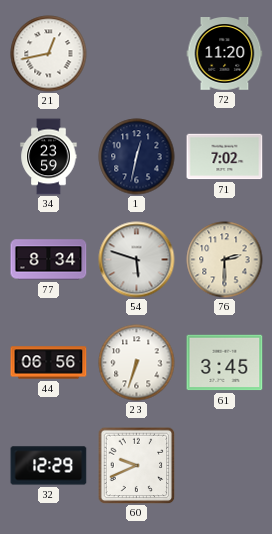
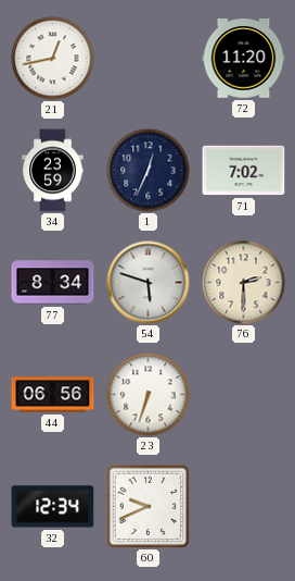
1: 12:32 -> 12:34
61: 3:45 -> none
32: 12:29 -> 12:34
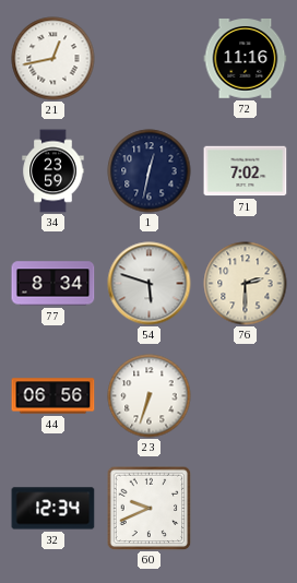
72: 11:20 -> 11:16
1: 12:34 -> 12:32
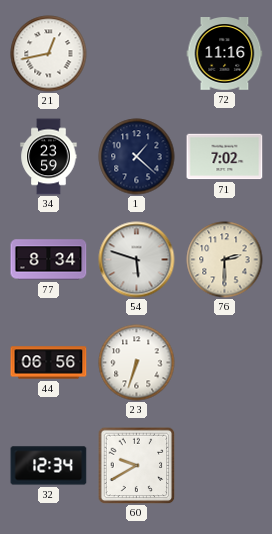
1: 12:32 -> 1:22
60: 9:41 -> 9:40
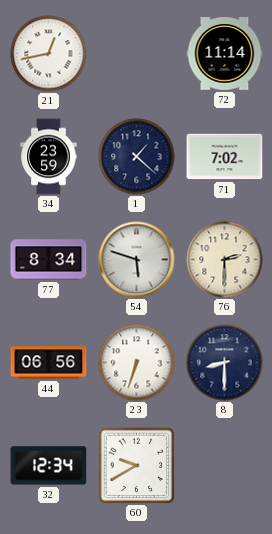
72: 11:16 -> 11:14
8: none -> 8:30
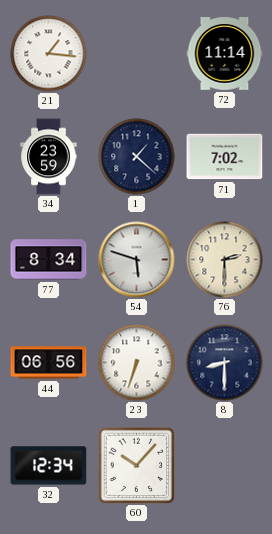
21: 12:43 -> 1:16
60: 9:40 -> 10:07
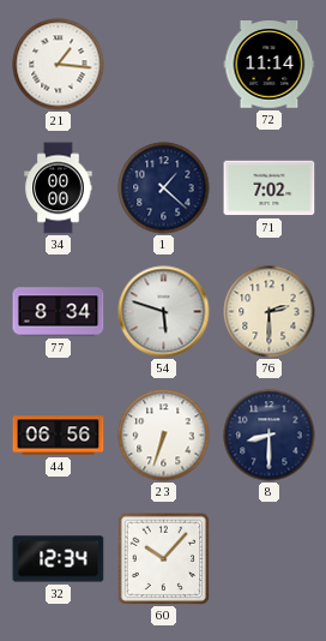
34: 23:59 -> 00:00
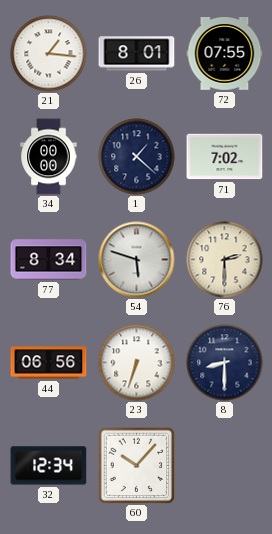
26: none -> 8:01
72: 11:14 -> 07:55
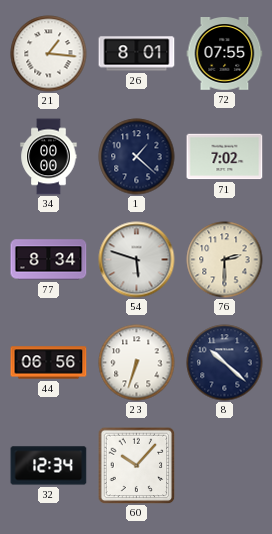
8: 8:30 -> 10:22
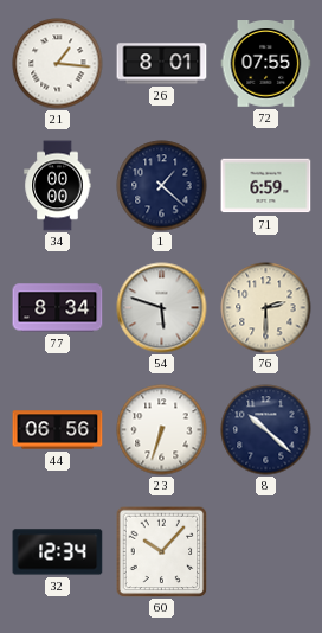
71: 7:02 -> 6:59
